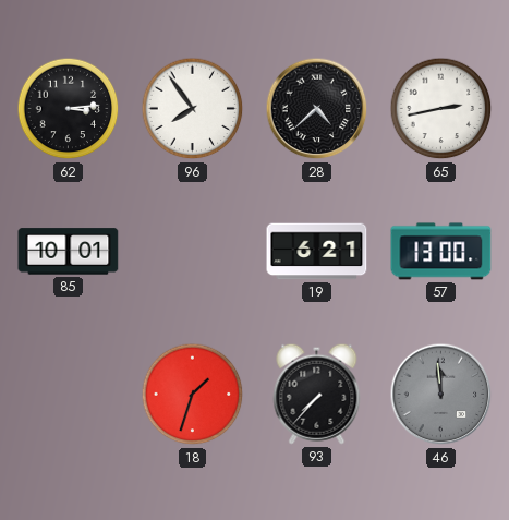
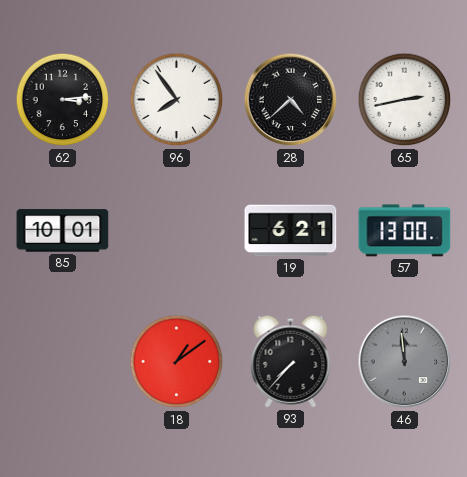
18: 1:33 -> 1:09
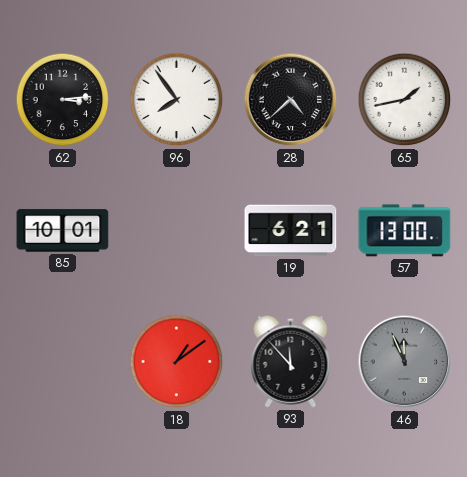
65: 2:43 -> 1:43
93: 7:37 -> 11:53
46: 11:59 -> 11:56
